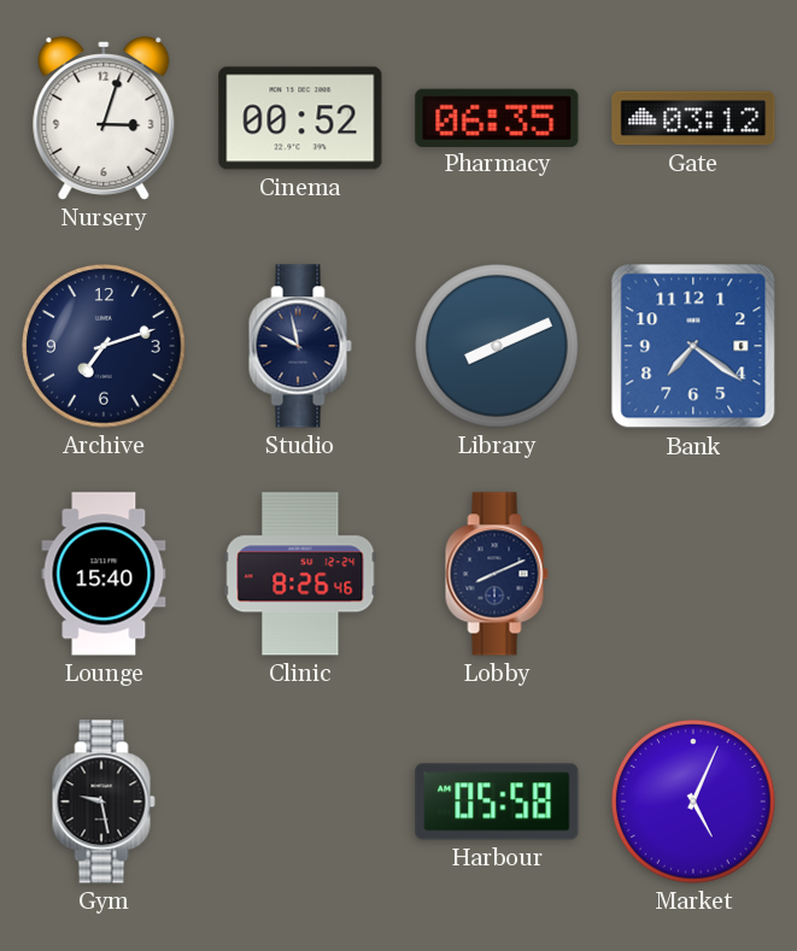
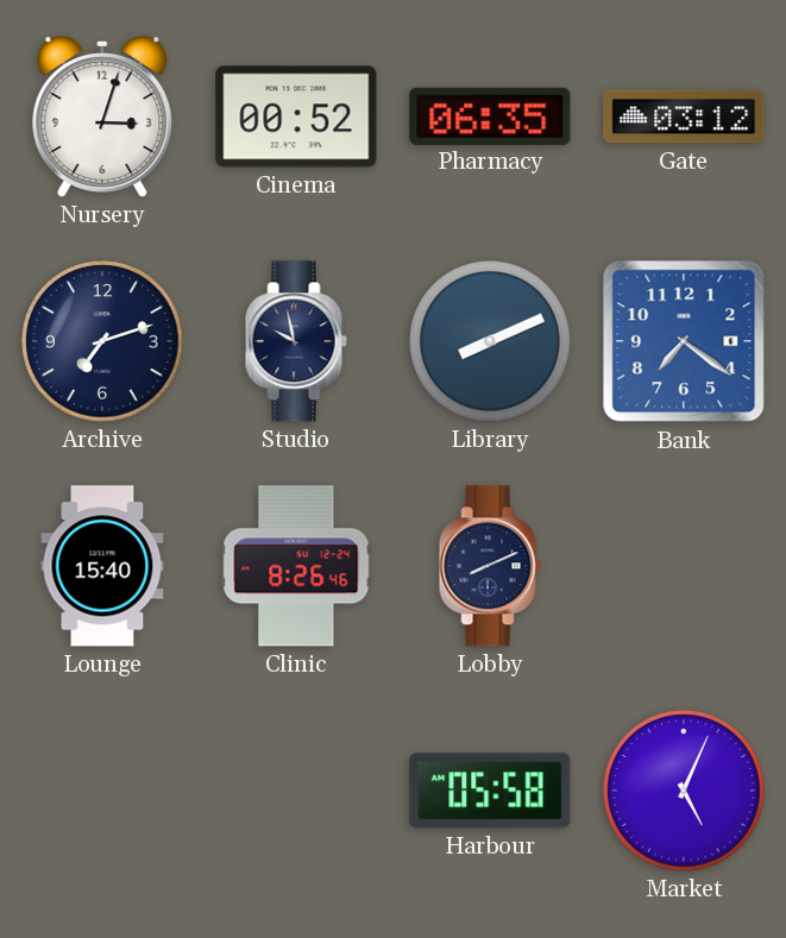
Gym: 9:28 -> none
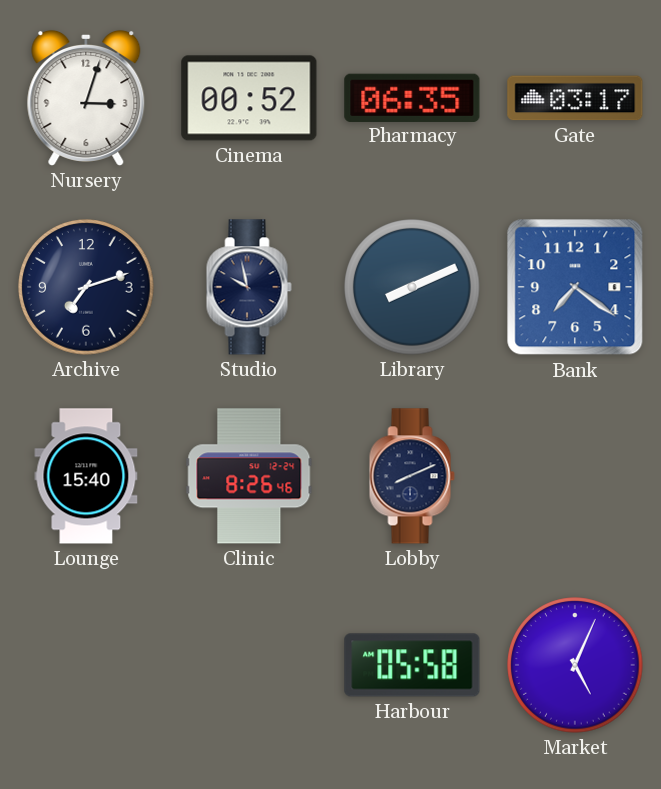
Gate: 03:12 -> 03:17
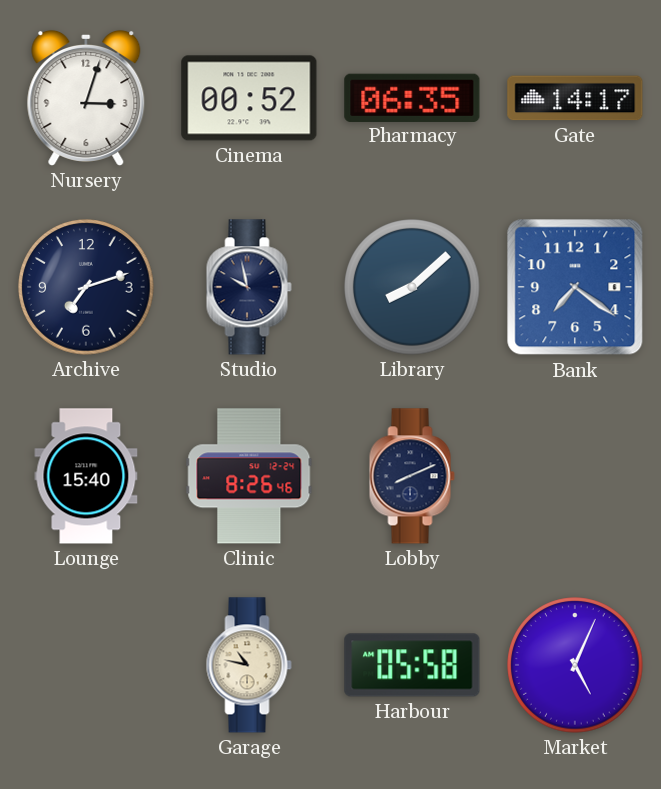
Gate: 03:17 -> 14:17
Library: 8:11 -> 8:08
Garage: none -> 10:47
